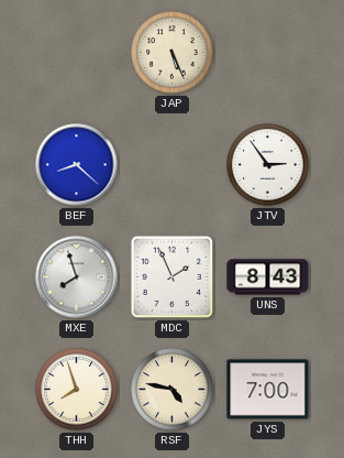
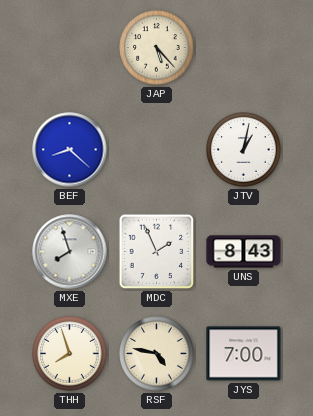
JAP: 5:26 -> 5:23
JTV: 2:54 -> 1:02
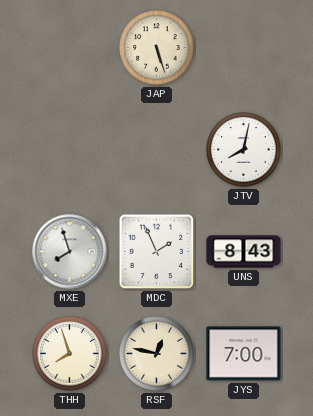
JAP: 5:23 -> 5:27
BEF: 8:22 -> none
JTV: 1:02 -> 8:02
RSF: 4:47 -> 12:47
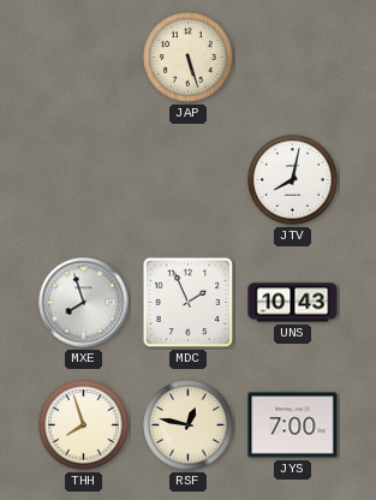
UNS: 8:43 -> 10:43
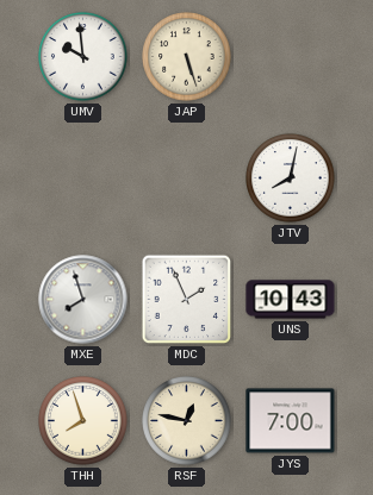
UMV: none -> 9:59
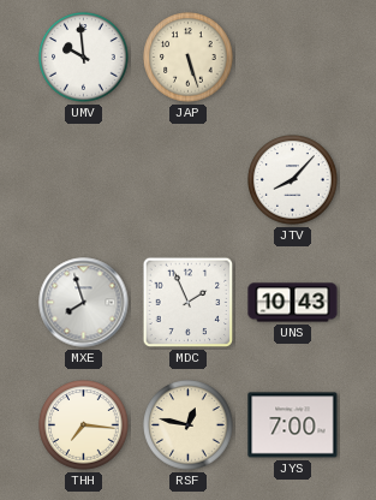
JTV: 8:02 -> 8:07
THH: 7:57 -> 7:16
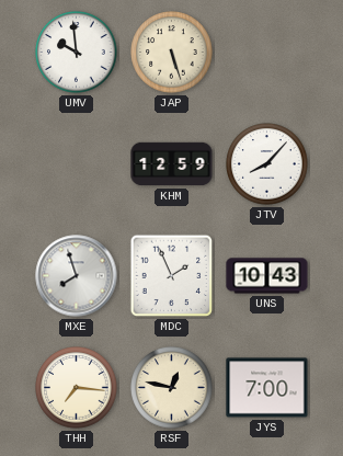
KHM: none -> 12:59
